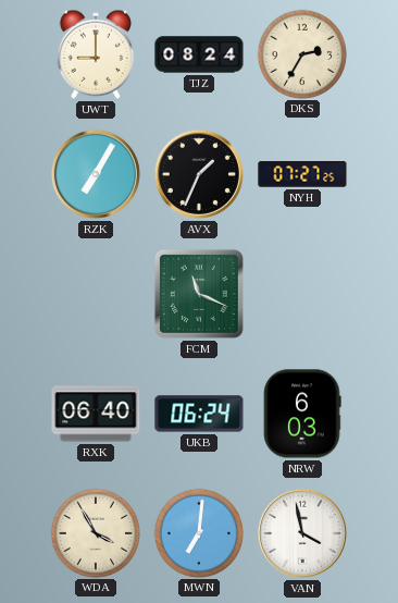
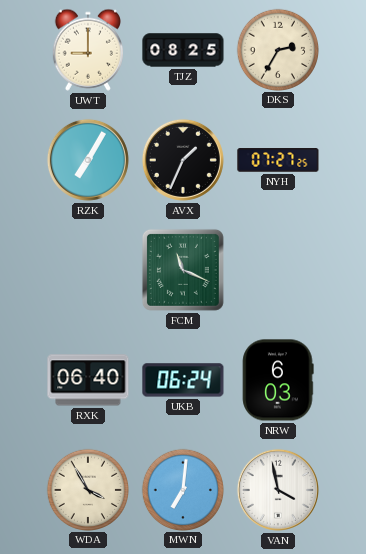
TJZ: 08:24 -> 08:25
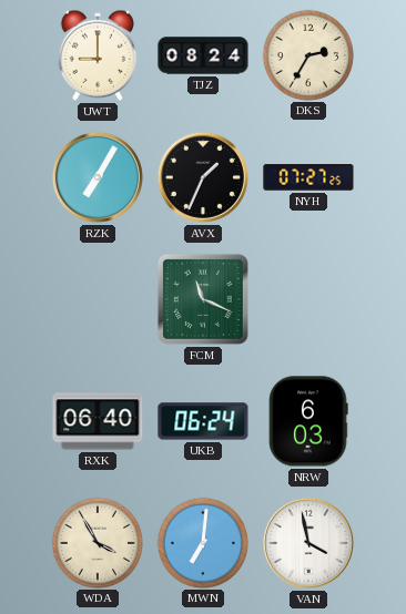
TJZ: 08:25 -> 08:24
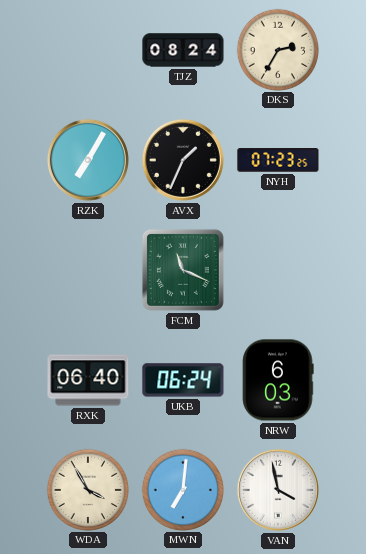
UWT: 9:00 -> none
NYH: 07:27 -> 07:23
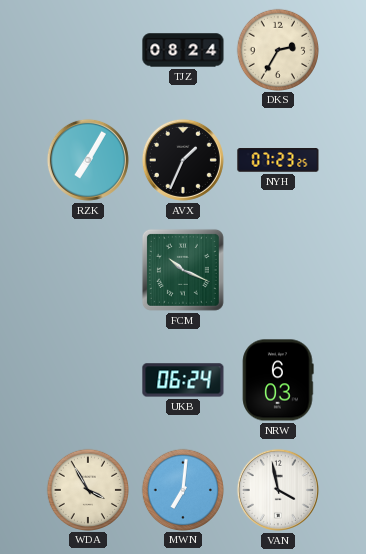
FCM: 11:19 -> 10:19
RXK: 06:40 -> none
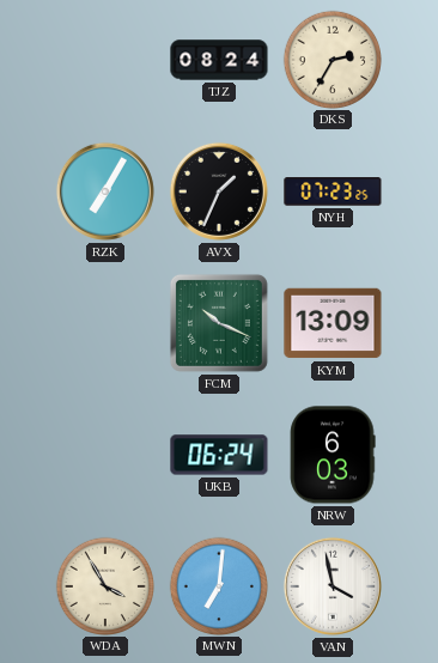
KYM: none -> 13:09
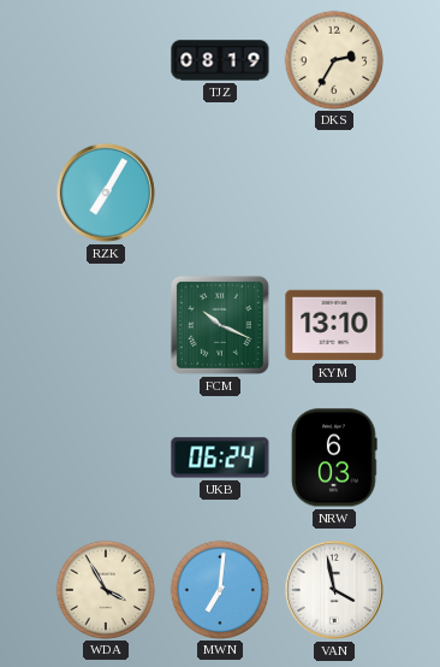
TJZ: 08:24 -> 08:19
AVX: 1:34 -> none
NYH: 07:23 -> none
KYM: 13:09 -> 13:10
